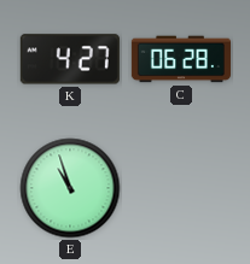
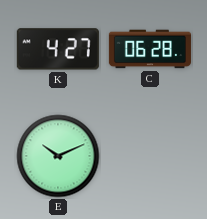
E: 10:57 -> 10:11
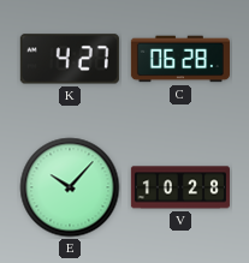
E: 10:11 -> 10:07
V: none -> 10:28
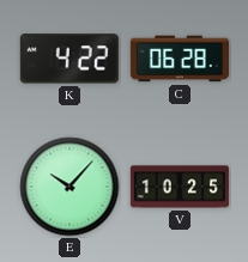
K: 4:27 -> 4:22
V: 10:28 -> 10:25
